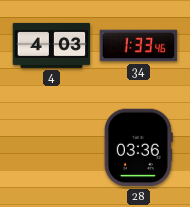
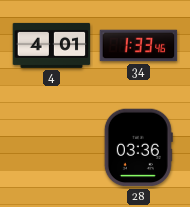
4: 4:03 -> 4:01
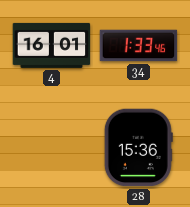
4: 4:01 -> 16:01
28: 03:36 -> 15:36
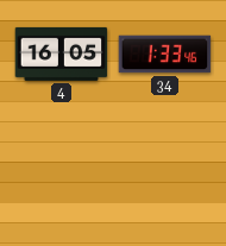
4: 16:01 -> 16:05
28: 15:36 -> none
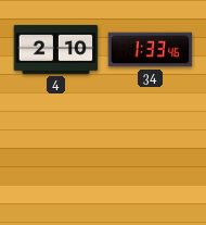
4: 16:05 -> 2:10
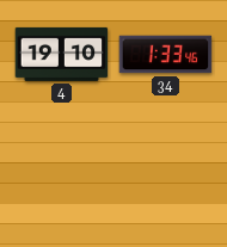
4: 2:10 -> 19:10
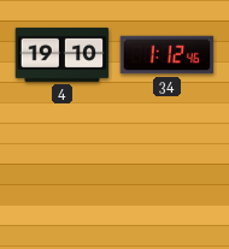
34: 1:33 -> 1:12
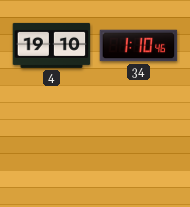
34: 1:12 -> 1:10
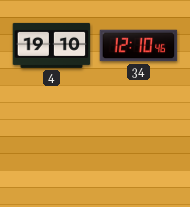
34: 1:10 -> 12:10
